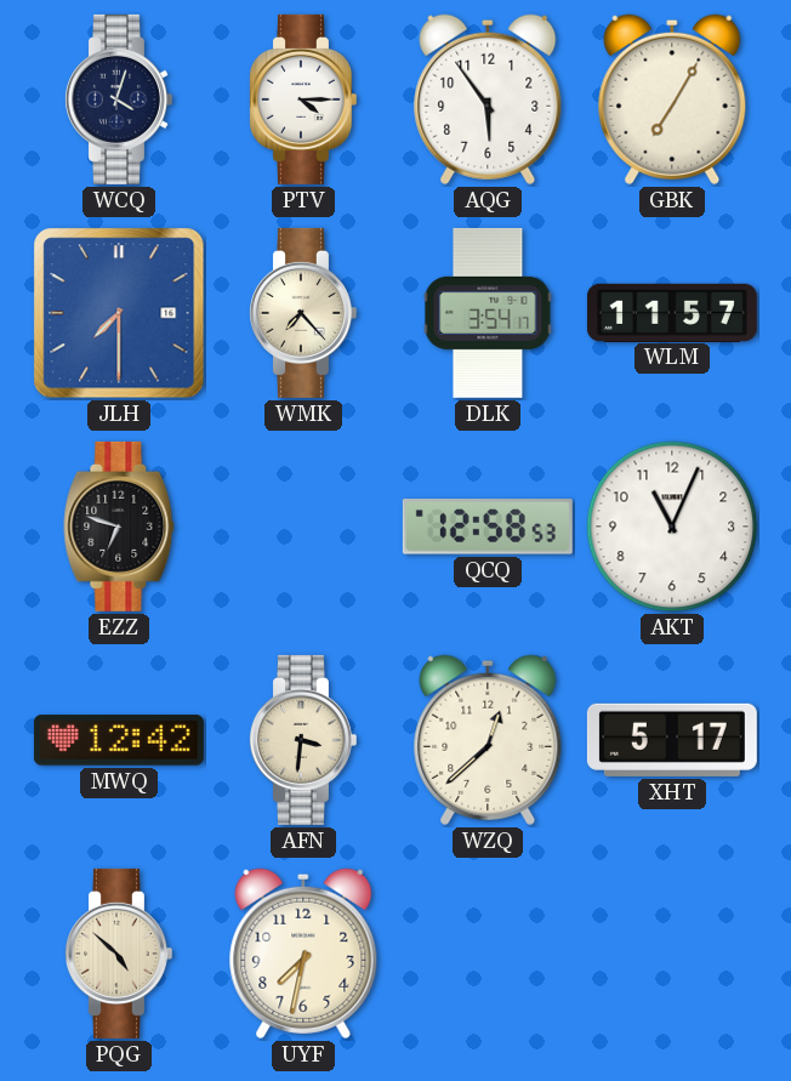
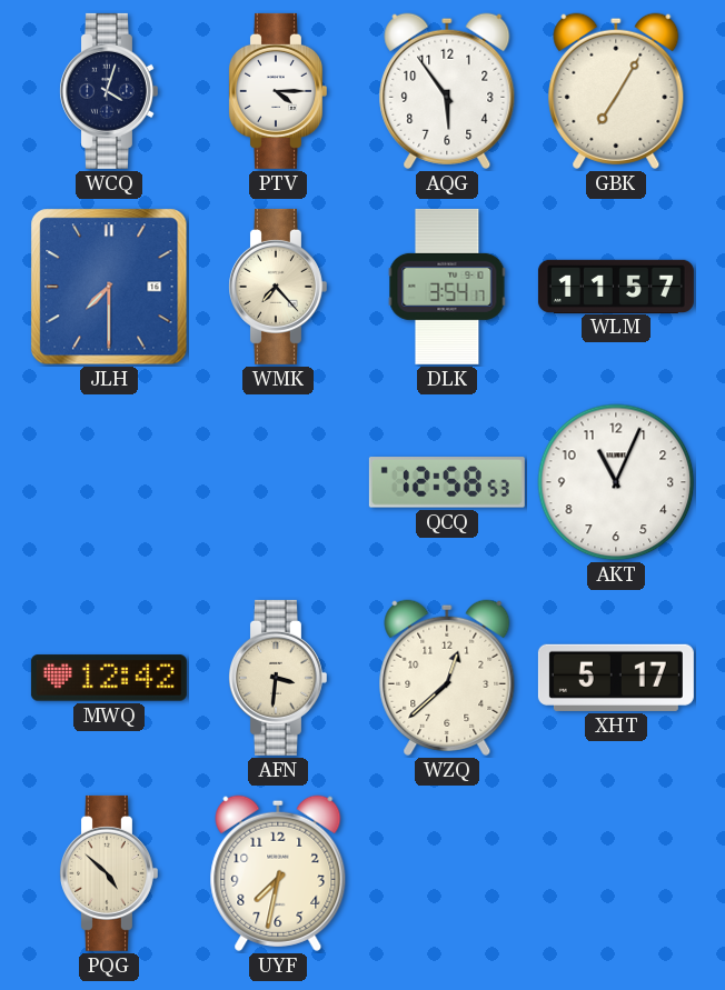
EZZ: 6:48 -> none
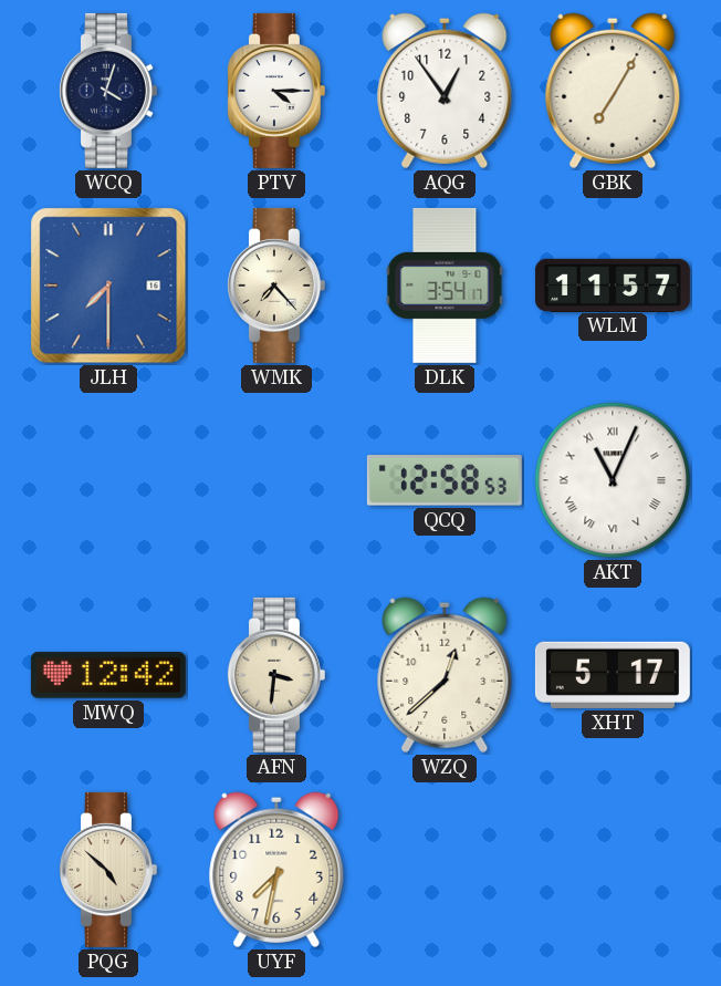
AQG: 5:54 -> 12:54
AKT numerals: Arabic -> Roman
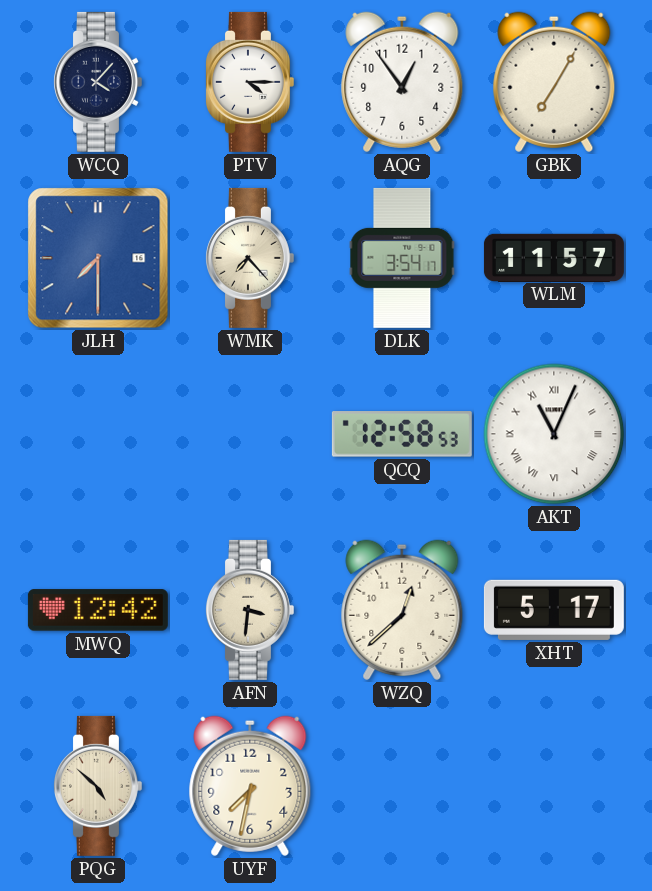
WCQ: 4:03 -> 4:07
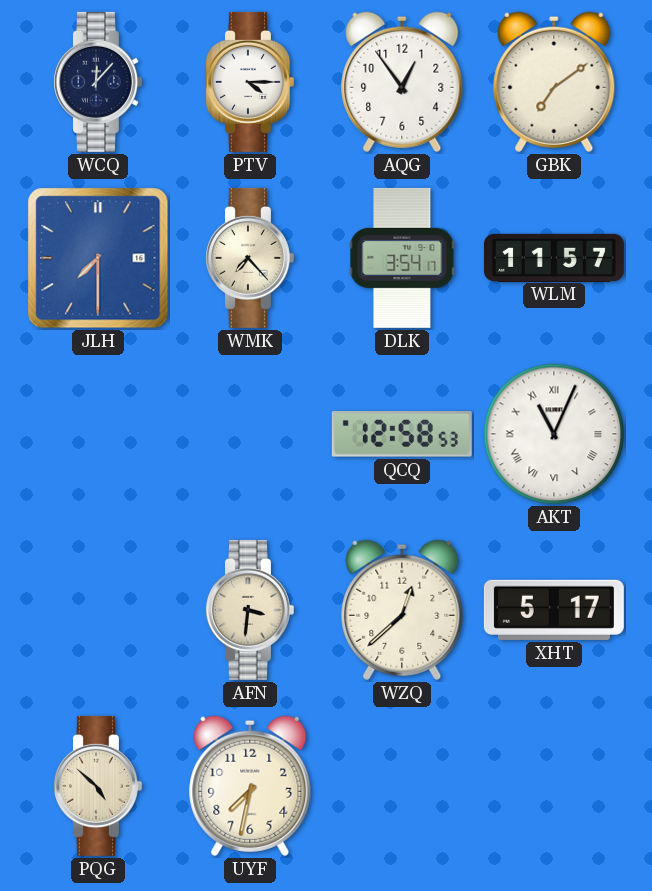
WCQ: 4:07 -> 12:07
GBK: 7:05 -> 7:09
MWQ: 12:42 -> none
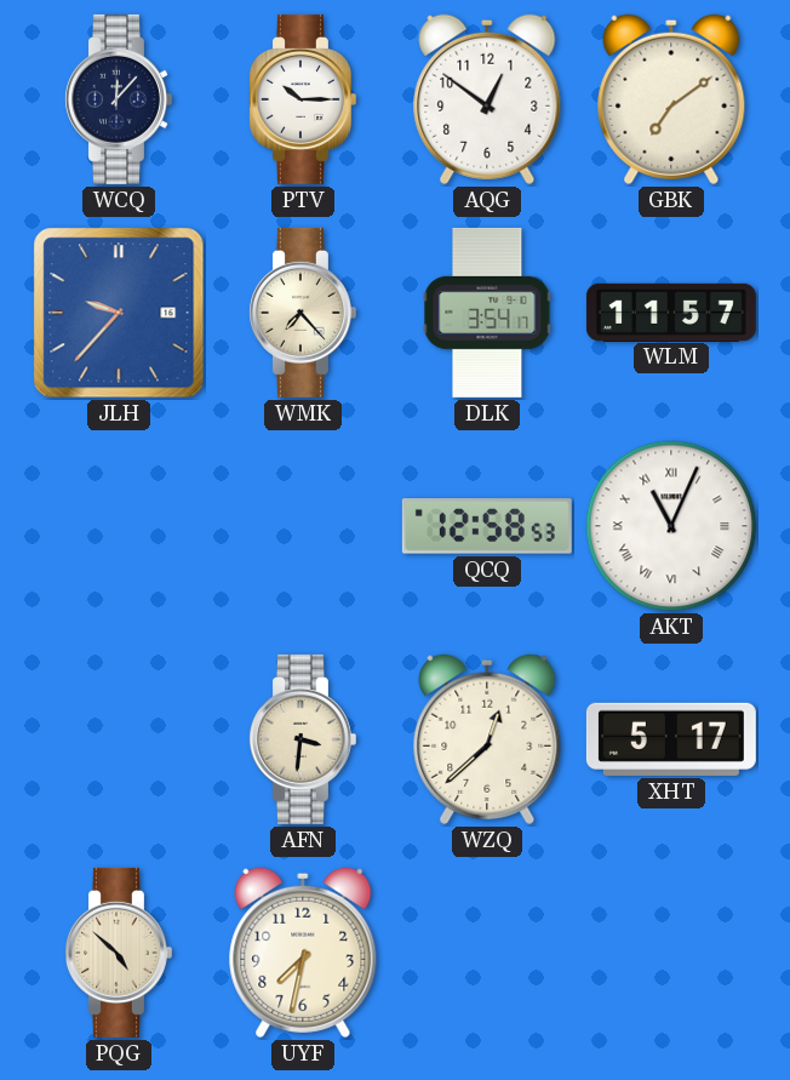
PTV: 4:15 -> 10:15
AQG: 12:54 -> 12:51
JLH: 7:30 -> 9:37
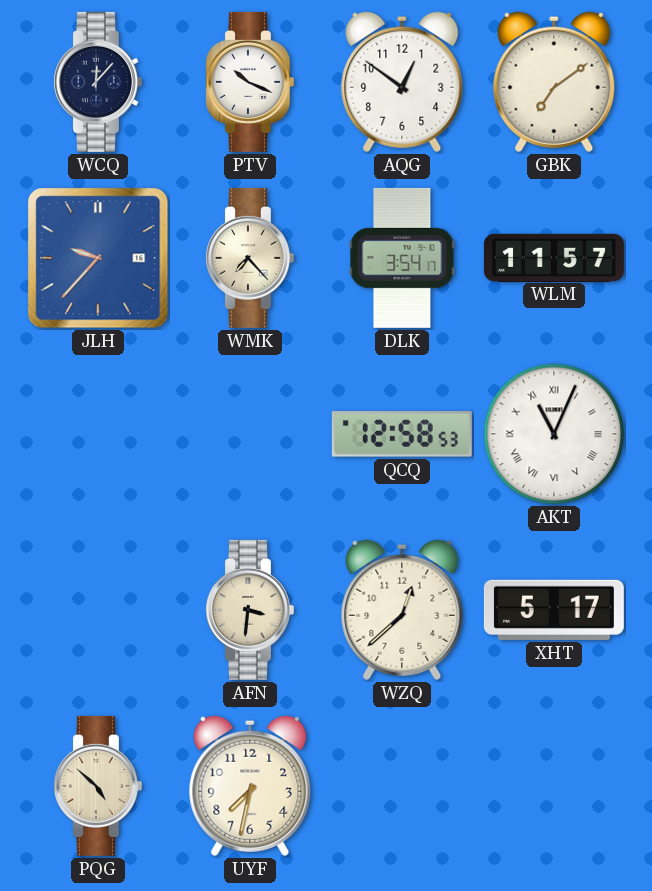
PTV: 10:15 -> 10:19
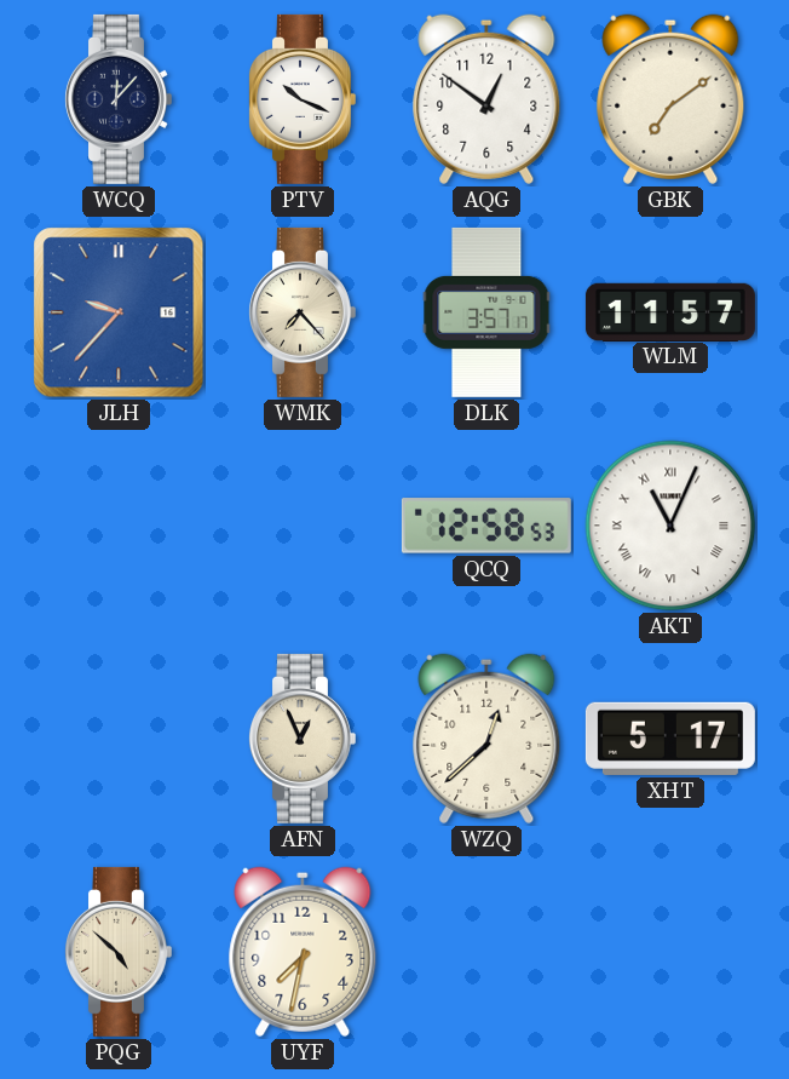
DLK: 3:54 -> 3:57
AFN: 3:31 -> 12:56
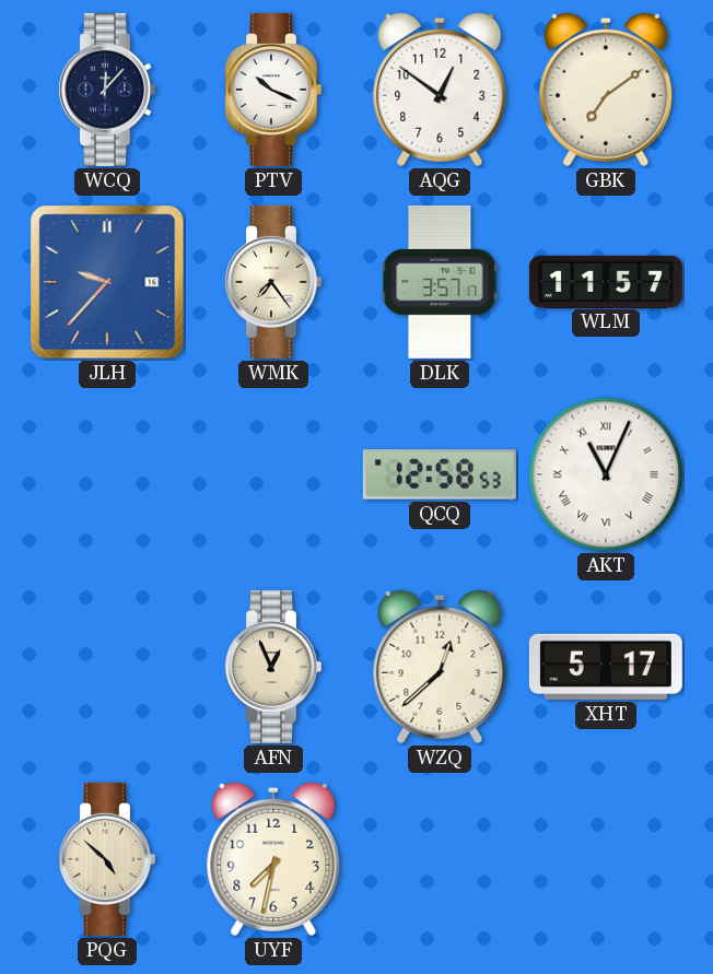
WMK: 7:23 -> 7:24
